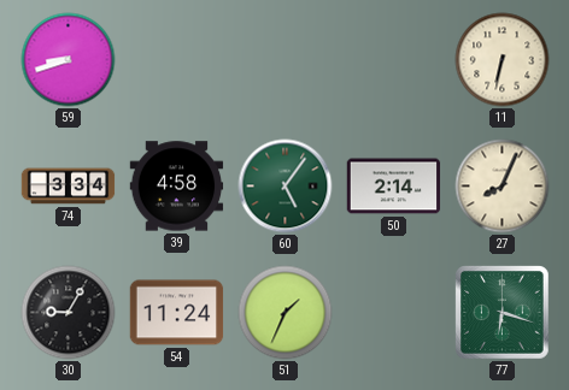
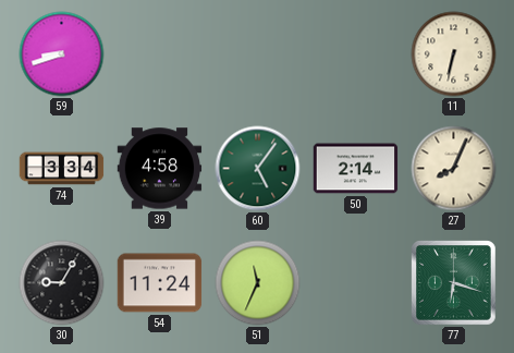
51: 1:34 -> 11:34
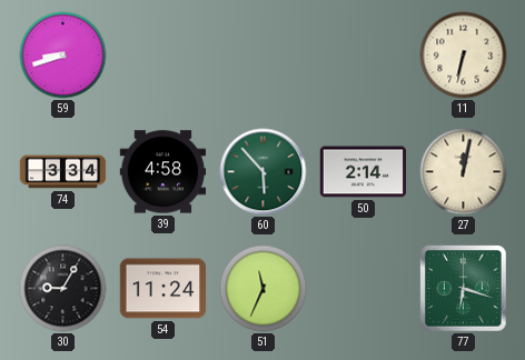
60: 5:06 -> 5:53
27: 8:04 -> 12:02
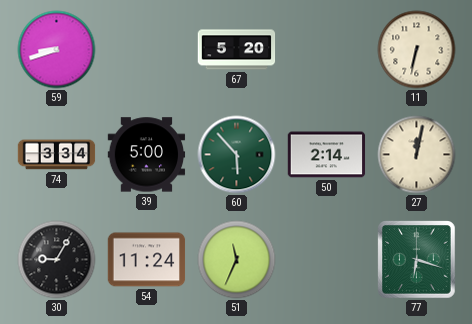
67: none -> 5:20
39: 4:58 -> 5:00
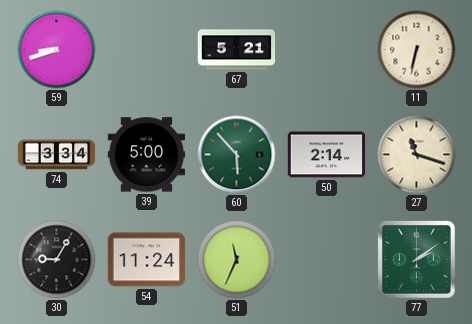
67: 5:20 -> 5:21
27: 12:02 -> 11:18
77: 6:18 -> 2:09
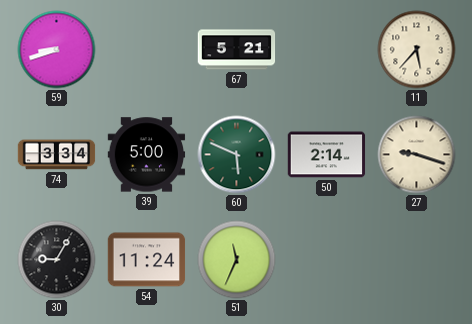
11: 6:32 -> 5:37
60: 5:53 -> 5:49
27: 11:18 -> 9:18
77: 2:09 -> none
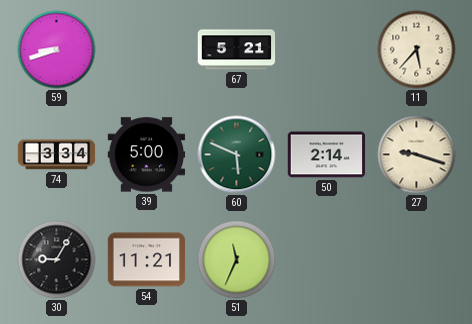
54: 11:24 -> 11:21
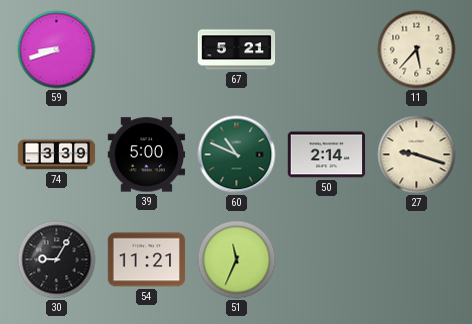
74: 3:34 -> 3:39
60: 5:49 -> 10:49
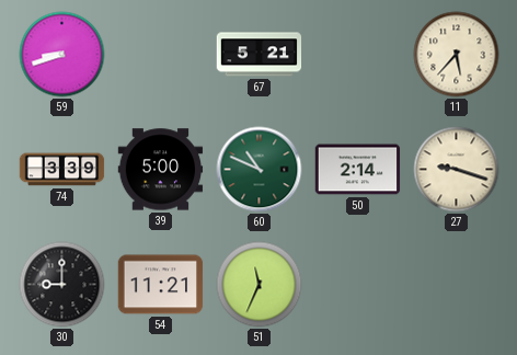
30: 9:05 -> 9:00
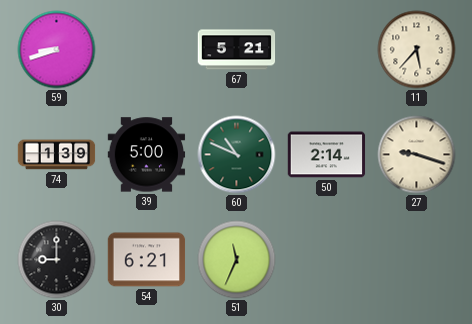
74: 3:39 -> 1:39
54: 11:21 -> 6:21
